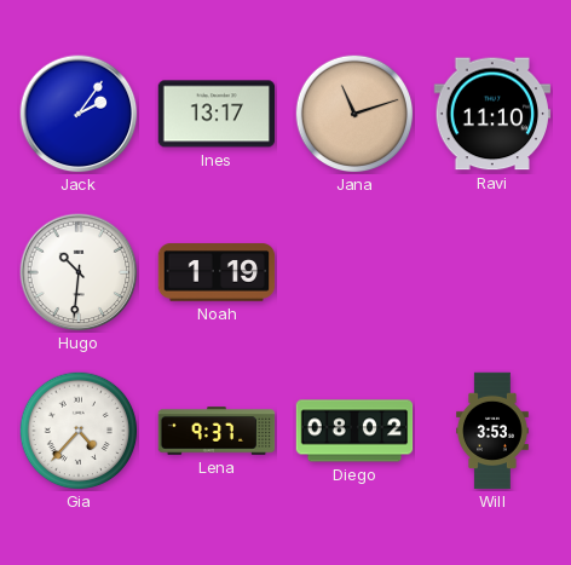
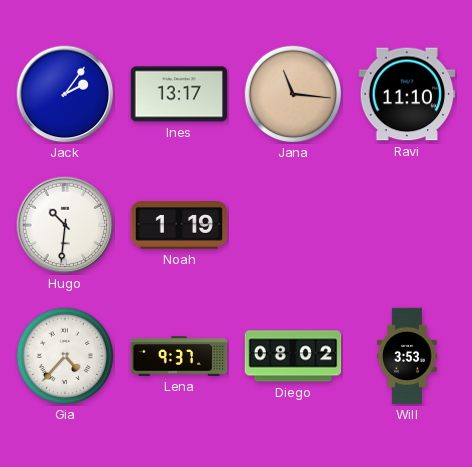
Jana: 11:12 -> 11:16
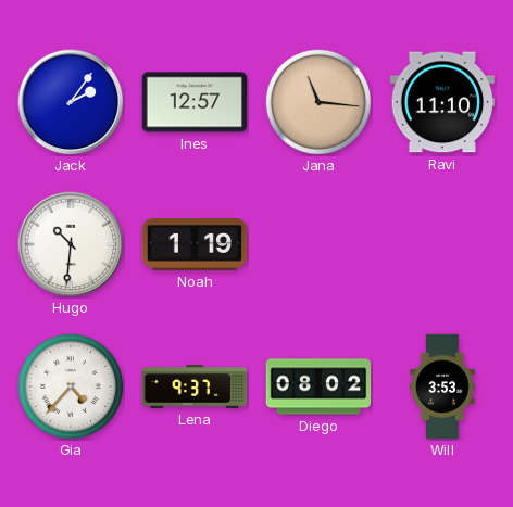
Ines: 13:17 -> 12:57
